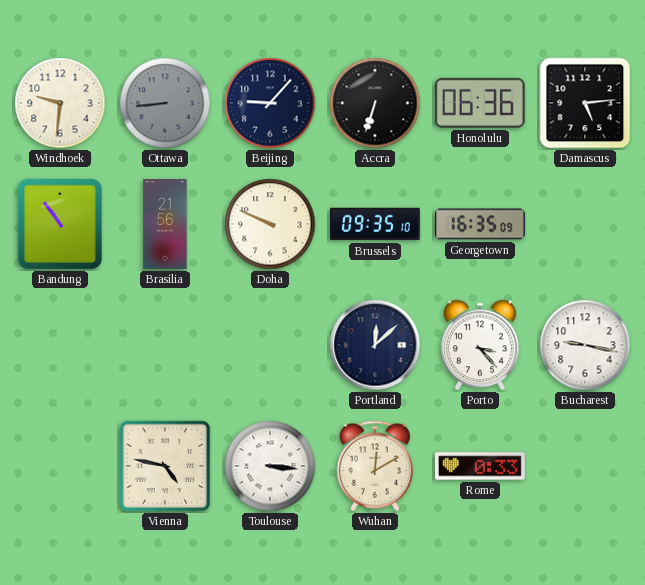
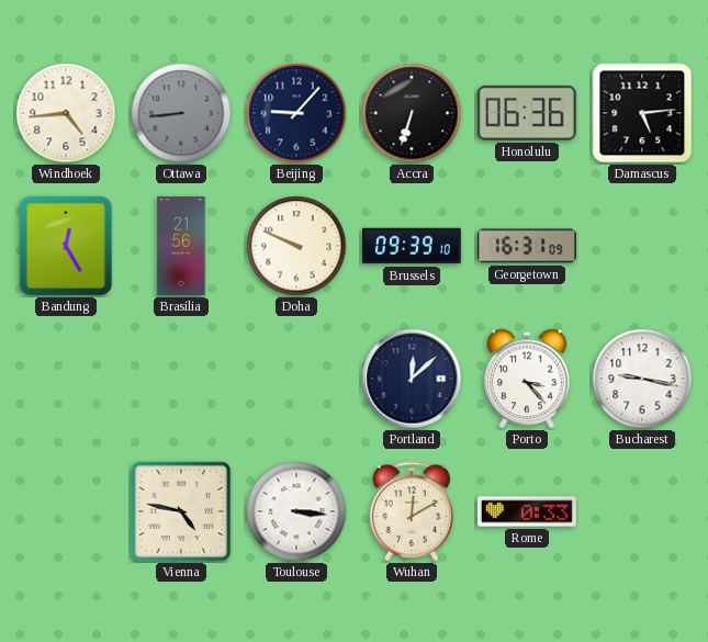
Windhoek: 9:31 -> 4:44
Bandung: 10:54 -> 12:25
Brussels: 09:35 -> 09:39
Georgetown: 16:35 -> 16:31
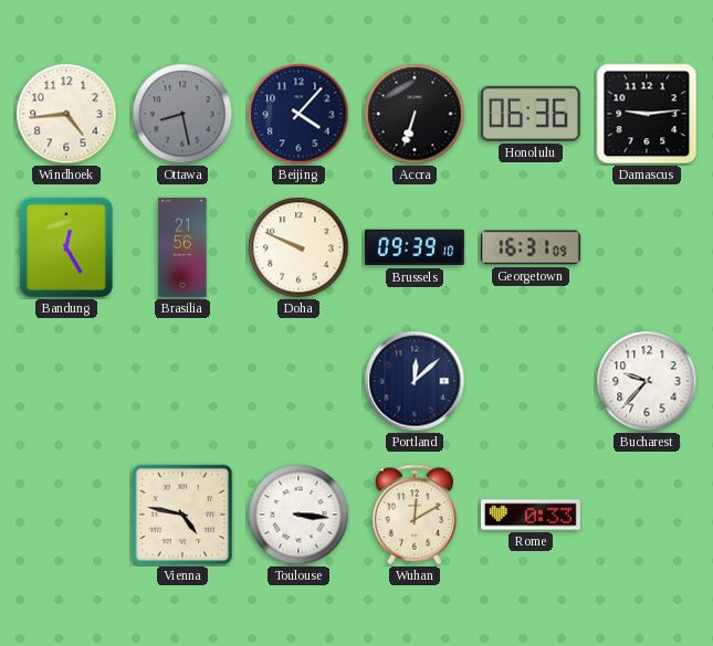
Ottawa: 8:44 -> 8:28
Beijing: 9:07 -> 4:07
Damascus: 5:14 -> 9:14
Porto: 3:23 -> none
Bucharest: 9:17 -> 9:37
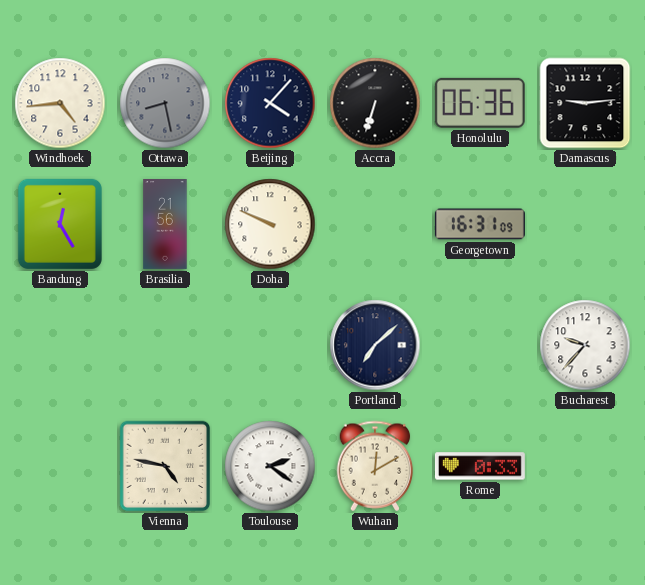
Brussels: 09:39 -> none
Portland: 12:08 -> 7:08
Toulouse: 3:16 -> 2:21
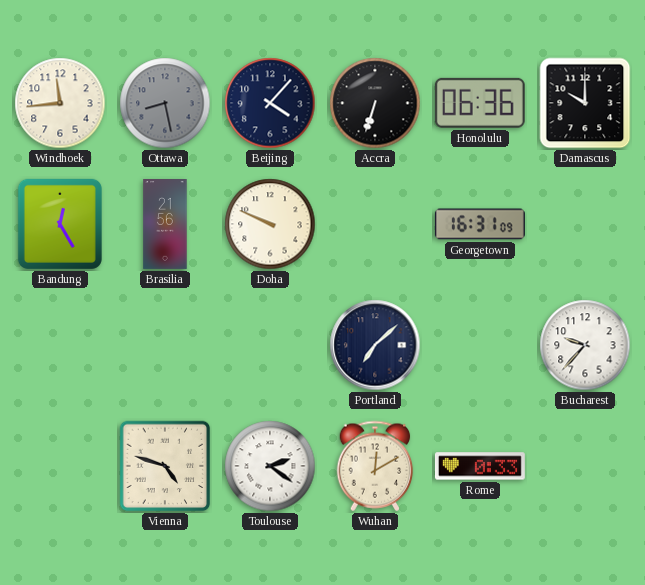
Windhoek: 4:44 -> 11:44
Damascus: 9:14 -> 10:00
Vienna: 4:47 -> 4:48
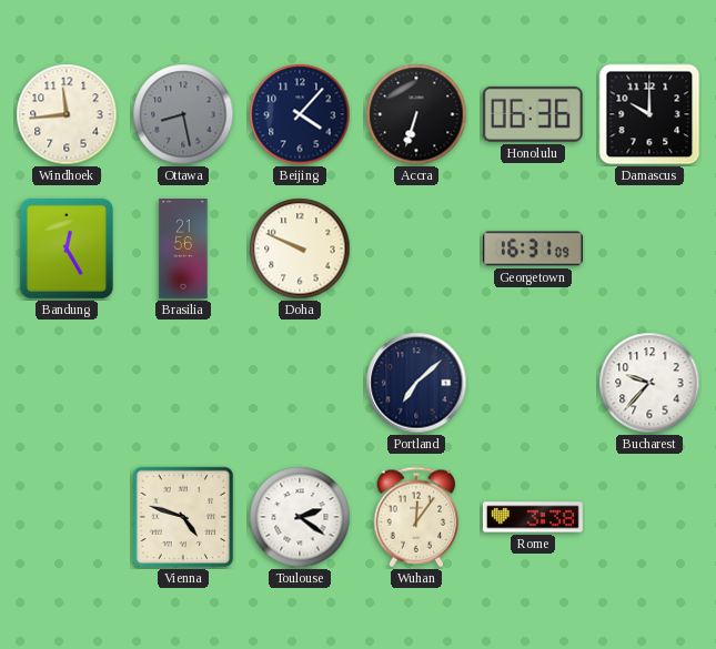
Wuhan: 12:10 -> 12:06
Rome: 0:33 -> 3:38
